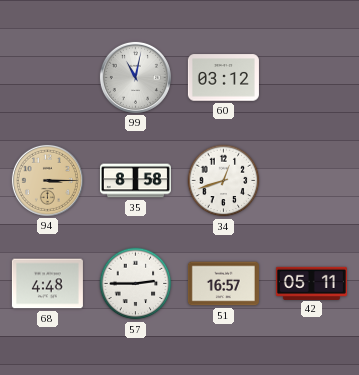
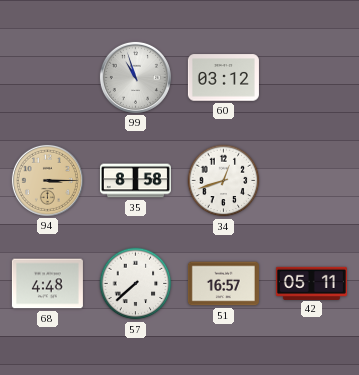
99: 11:02 -> 10:57
57: 2:45 -> 7:38
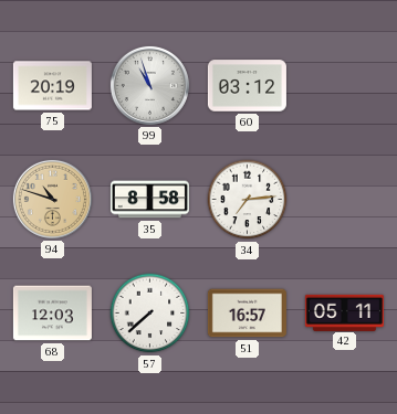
75: none -> 20:19
94: 3:15 -> 10:48
34: 12:42 -> 7:14
68: 4:48 -> 12:03
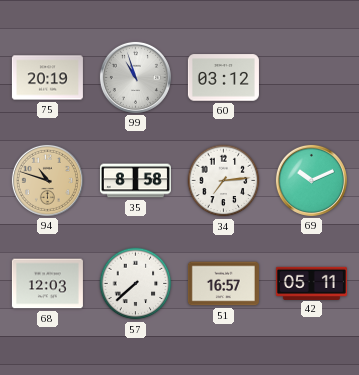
69: none -> 10:11
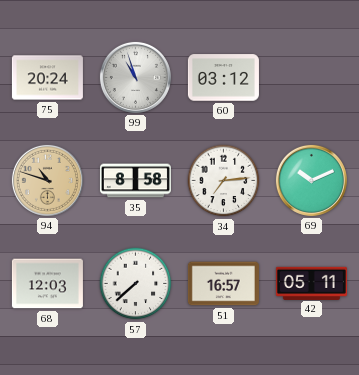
75: 20:19 -> 20:24
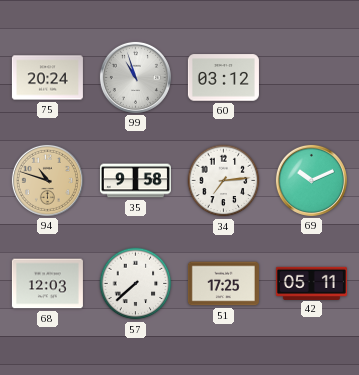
35: 8:58 -> 9:58
51: 16:57 -> 17:25
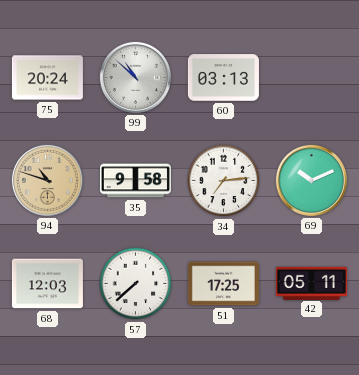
99: 10:57 -> 10:52
60: 03:12 -> 03:13
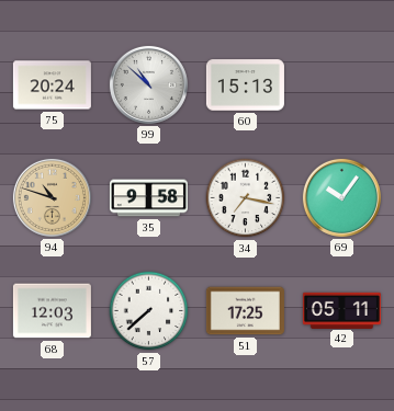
60: 03:13 -> 15:13
34: 7:14 -> 7:17
69: 10:11 -> 10:06
